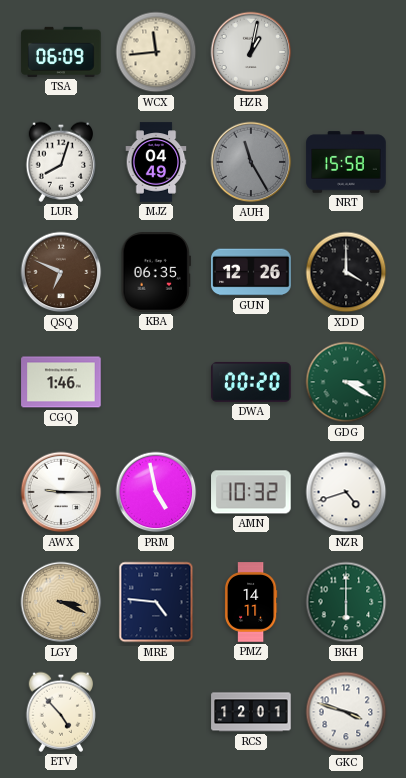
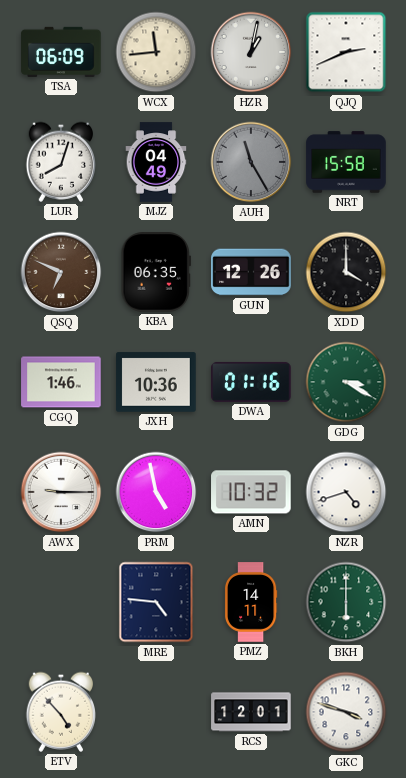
QJQ: none -> 2:41
JXH: none -> 10:36
DWA: 00:20 -> 01:16
LGY: 3:19 -> none
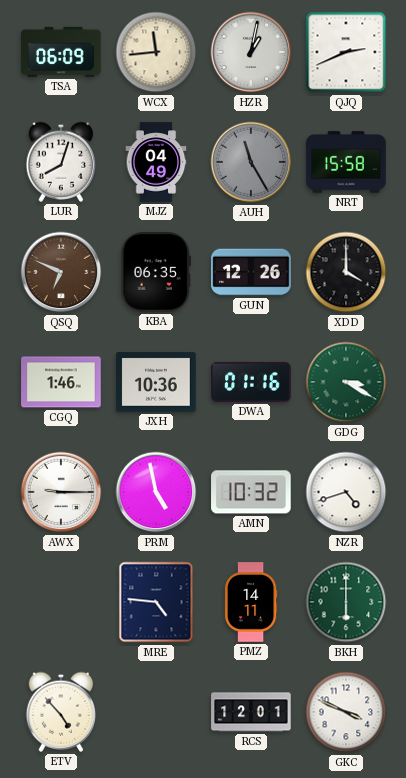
GKC: 3:48 -> 3:49
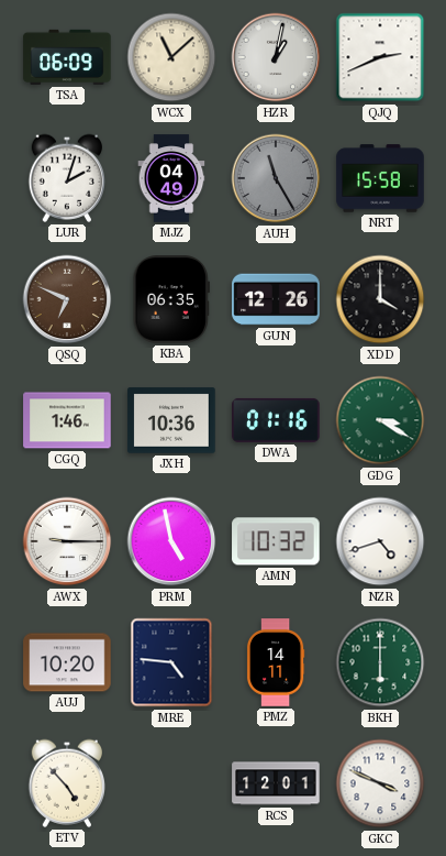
WCX: 11:44 -> 11:08
LUR: 8:03 -> 2:03
AUJ: none -> 10:20
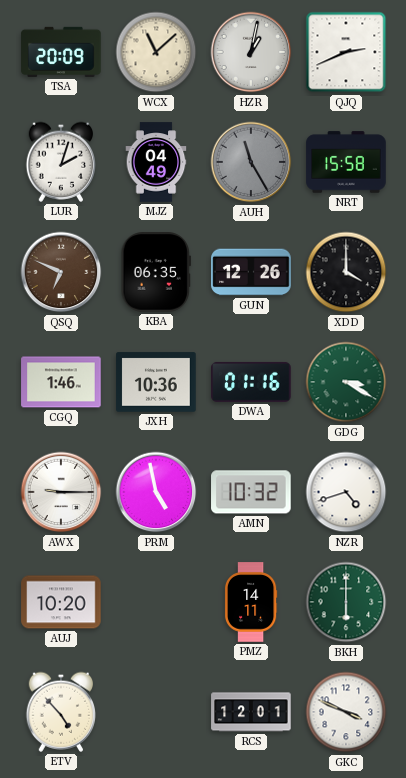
TSA: 06:09 -> 20:09
MRE: 4:46 -> none
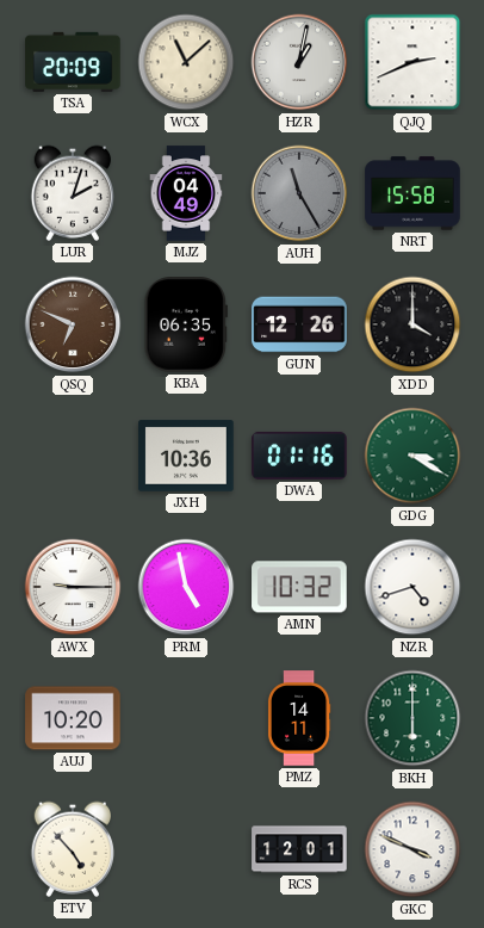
CGQ: 1:46 -> none
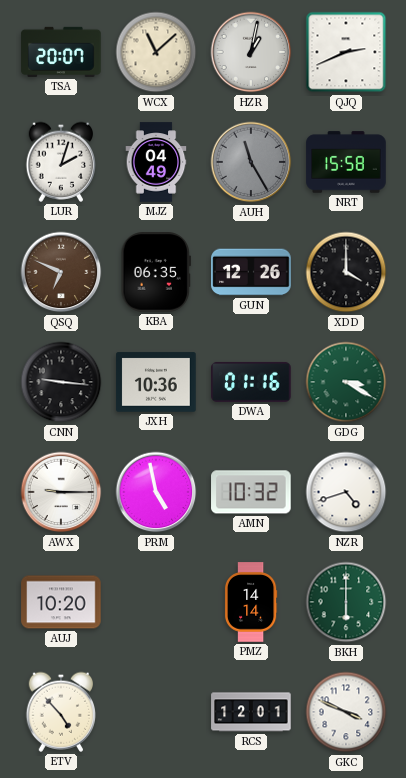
TSA: 20:09 -> 20:07
CNN: none -> 9:16
PMZ: 14:11 -> 14:14
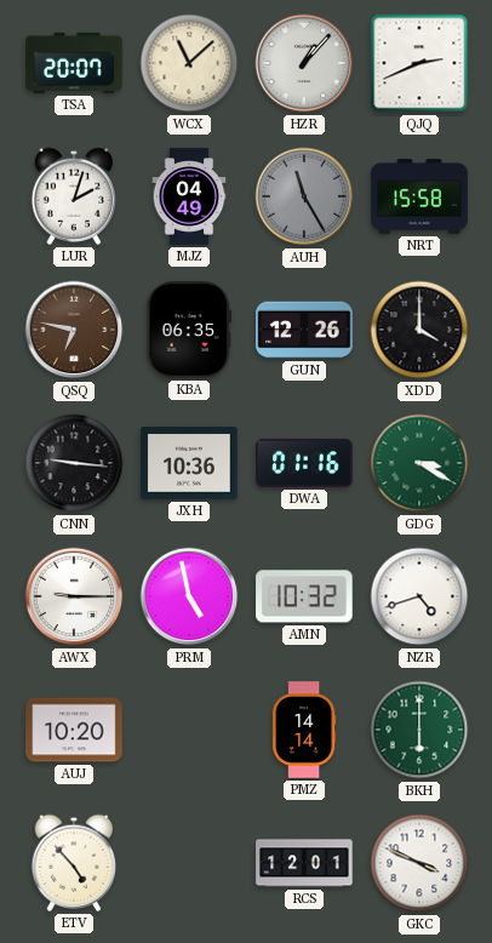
HZR: 1:02 -> 1:07
QSQ: 6:49 -> 6:47
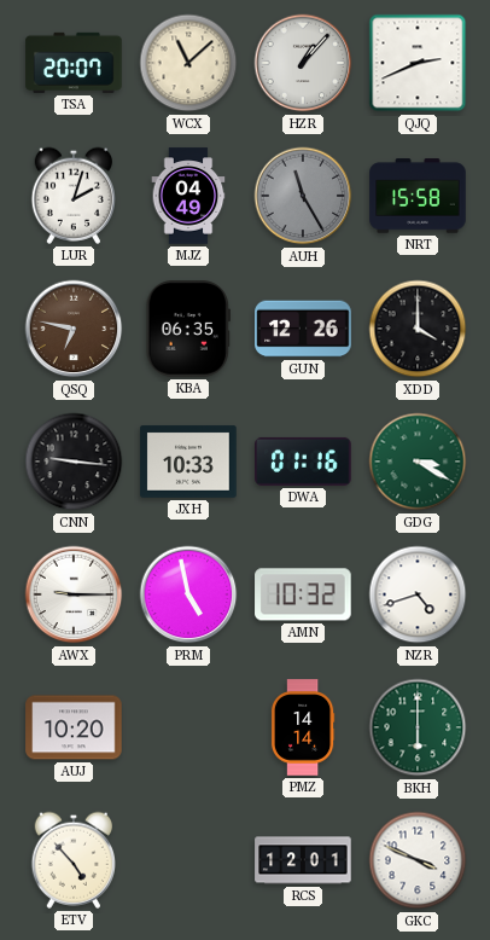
JXH: 10:36 -> 10:33
